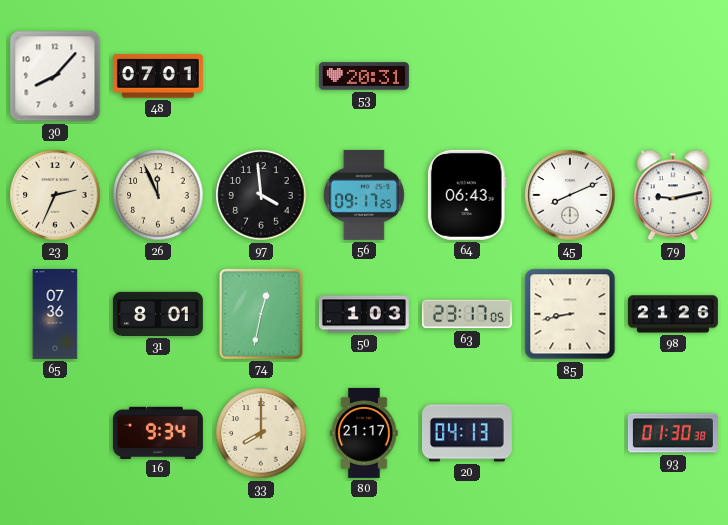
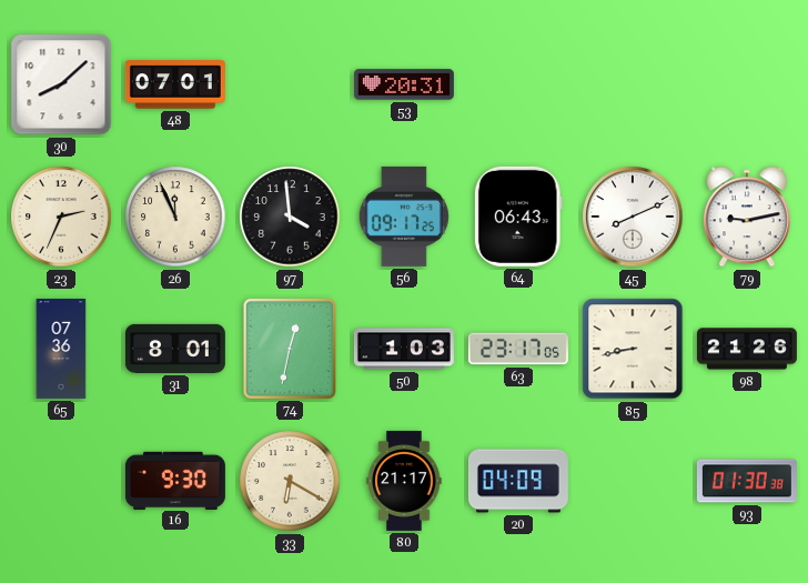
30: 8:07 -> 8:08
16: 9:34 -> 9:30
33: 8:00 -> 6:20
20: 04:13 -> 04:09
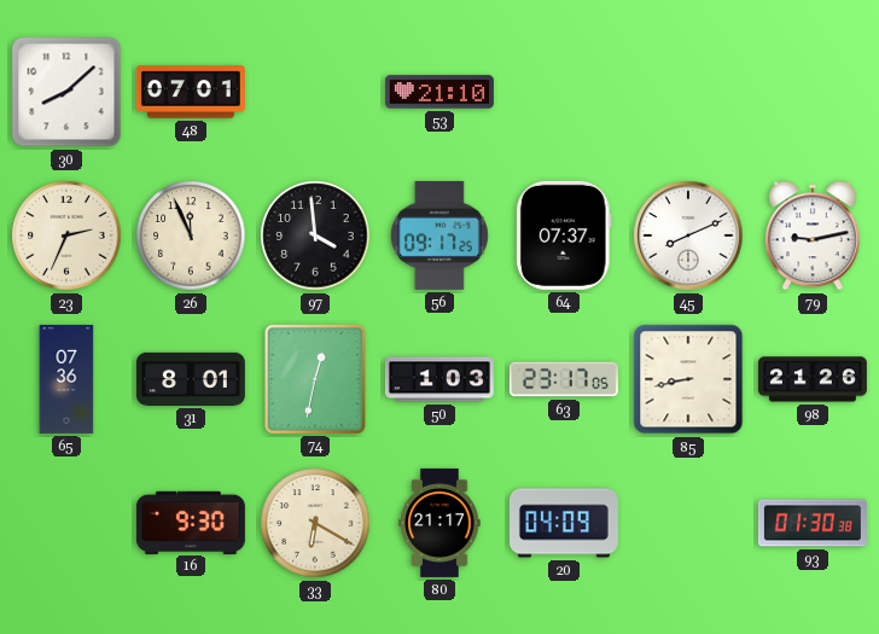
53: 20:31 -> 21:10
64: 06:43 -> 07:37
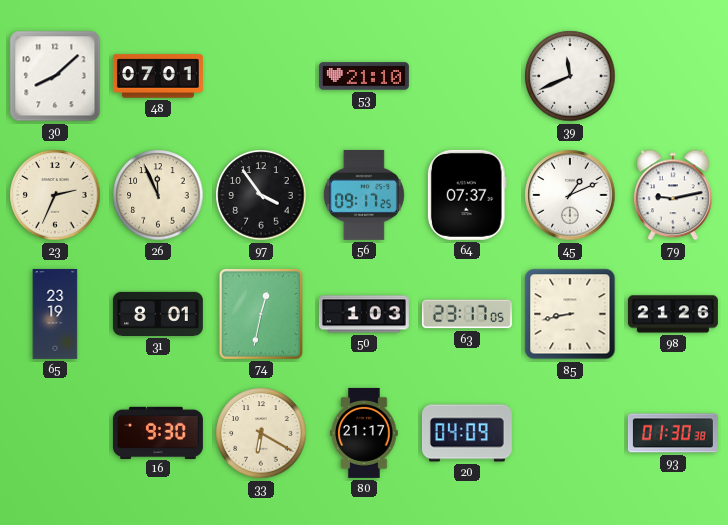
39: none -> 11:41
97: 3:59 -> 3:54
45: 8:11 -> 1:11
65: 07:36 -> 23:19
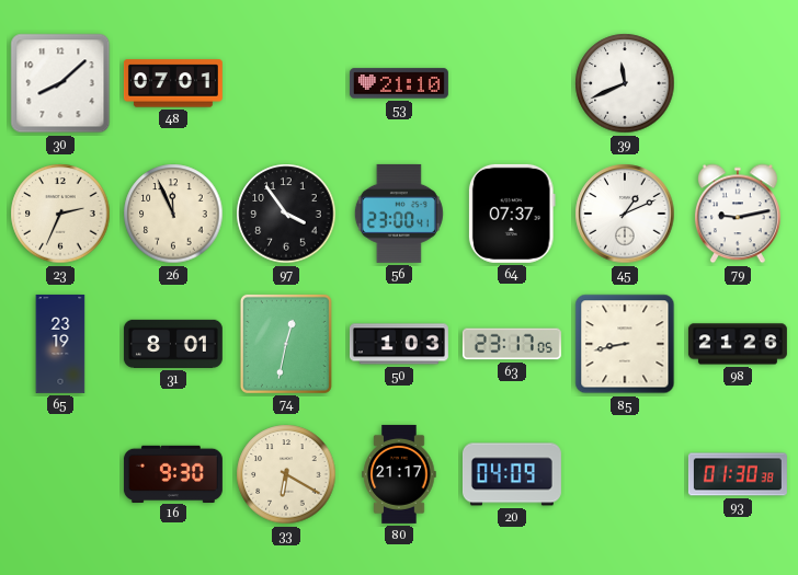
56: 09:17 -> 23:00
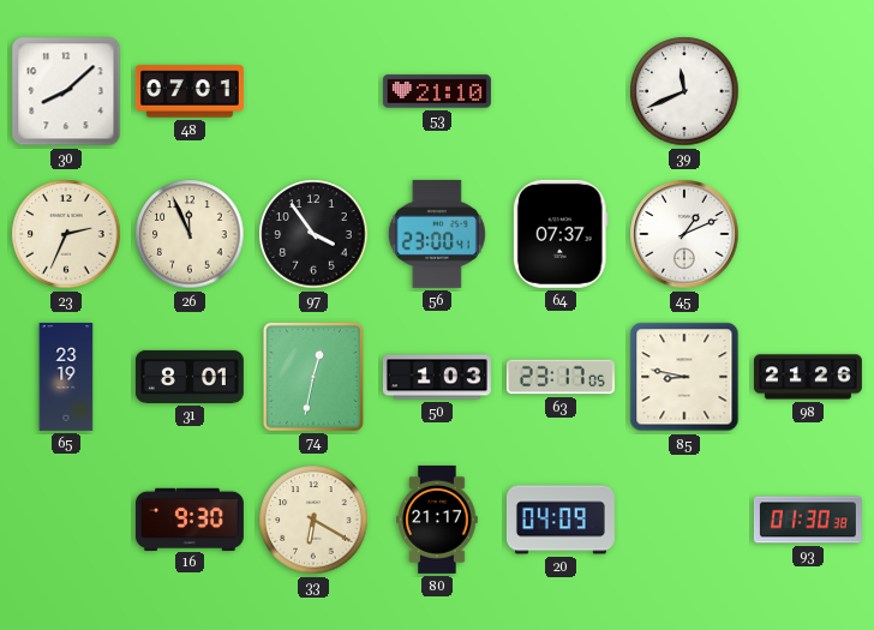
79: 9:13 -> none
85: 8:43 -> 8:47
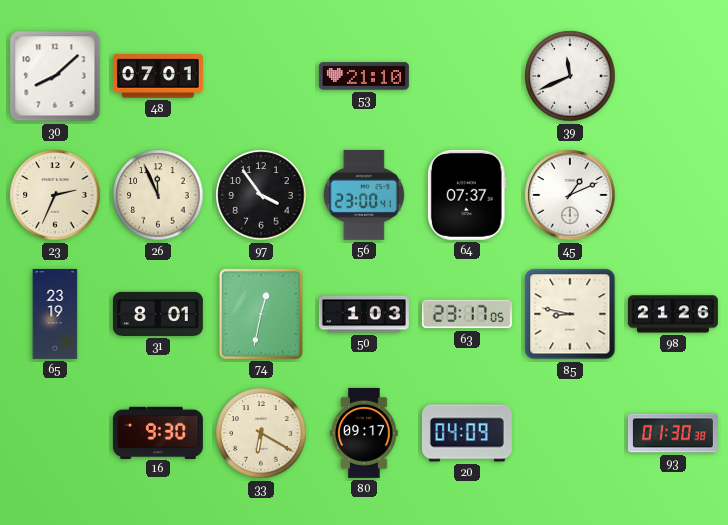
80: 21:17 -> 09:17
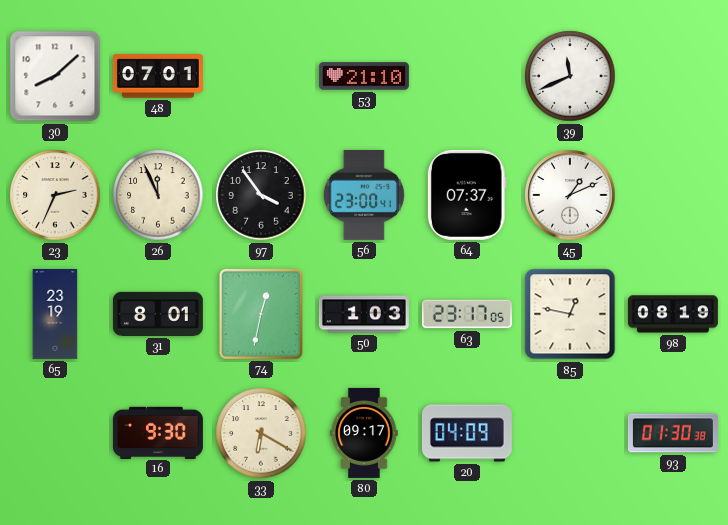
85: 8:47 -> 12:47
98: 21:26 -> 08:19
